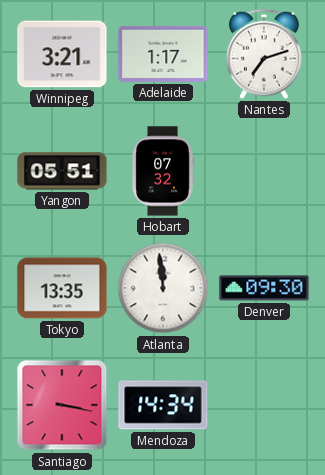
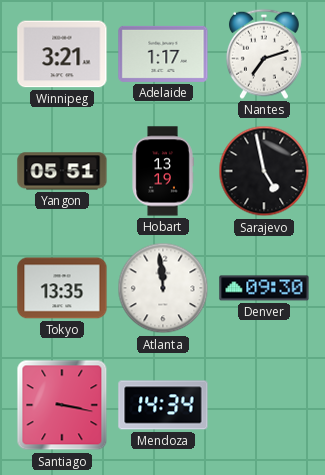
Hobart: 07:32 -> 13:19
Sarajevo: none -> 4:58
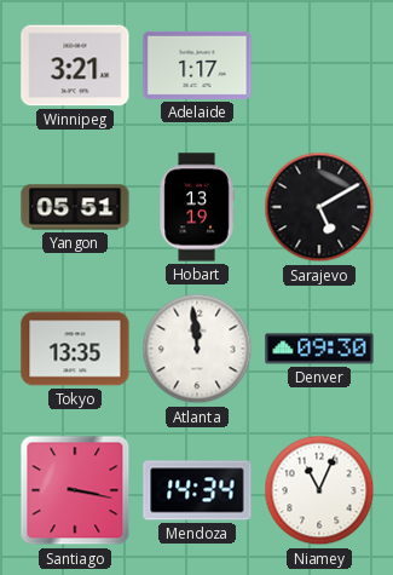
Nantes: 7:12 -> none
Sarajevo: 4:58 -> 5:10
Niamey: none -> 11:04
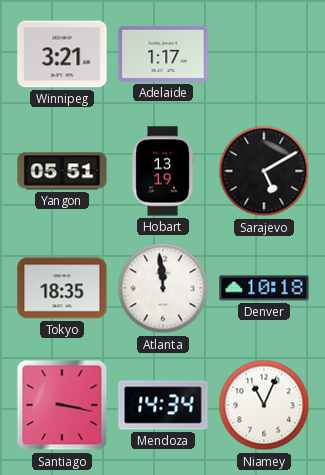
Tokyo: 13:35 -> 18:35
Denver: 09:30 -> 10:18
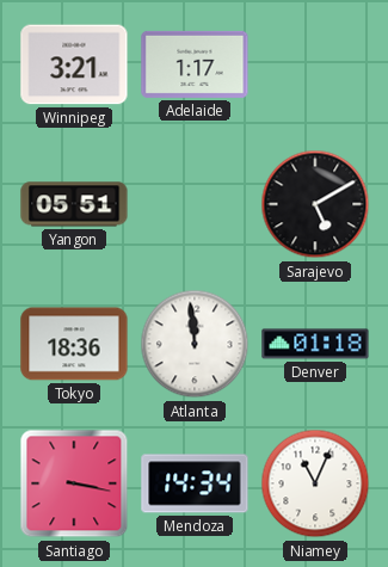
Hobart: 13:19 -> none
Tokyo: 18:35 -> 18:36
Denver: 10:18 -> 01:18
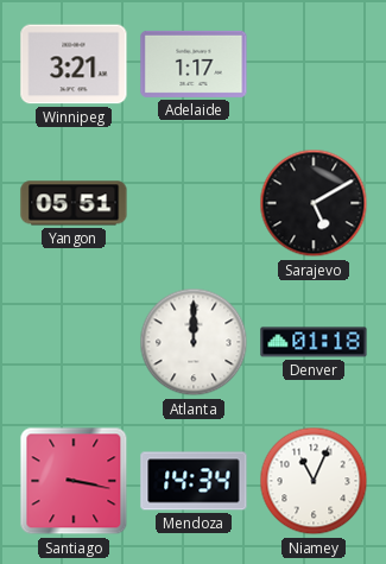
Tokyo: 18:36 -> none
Atlanta: 11:59 -> 12:00
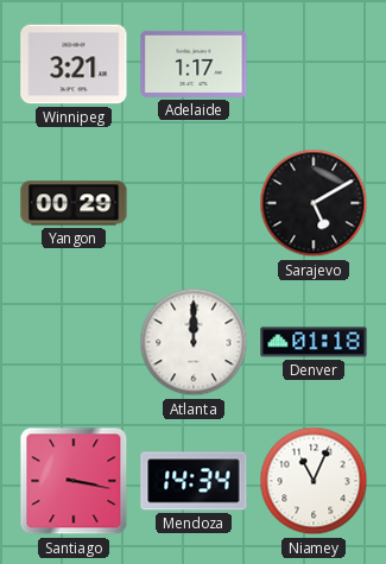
Yangon: 05:51 -> 00:29
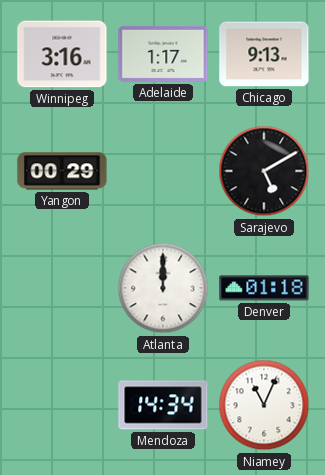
Winnipeg: 3:21 -> 3:16
Chicago: none -> 9:13
Santiago: 3:17 -> none
